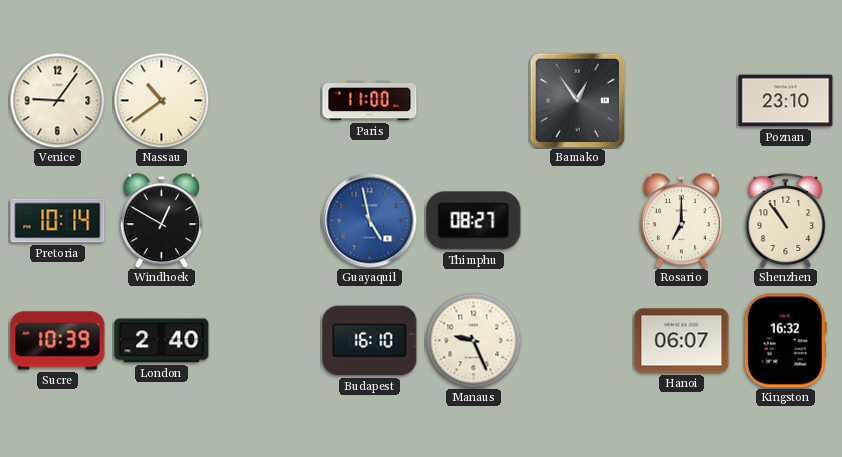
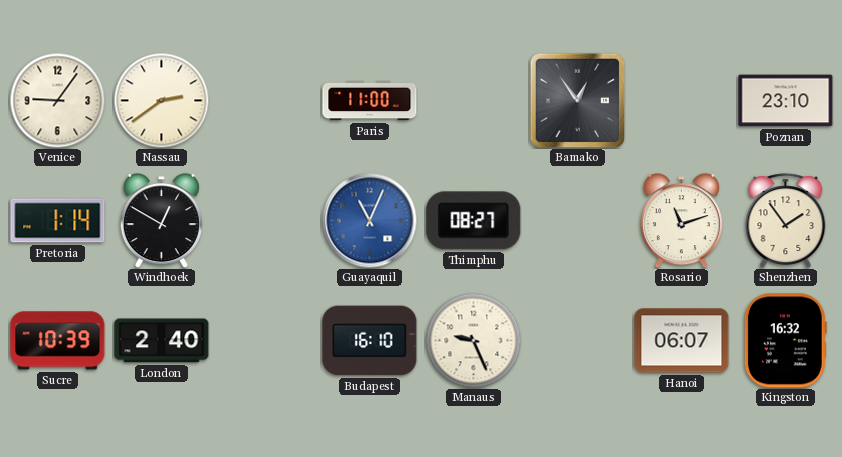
Nassau: 10:39 -> 2:39
Pretoria: 10:14 -> 1:14
Guayaquil: 4:58 -> 11:04
Rosario: 7:00 -> 11:12
Shenzhen: 10:54 -> 1:54
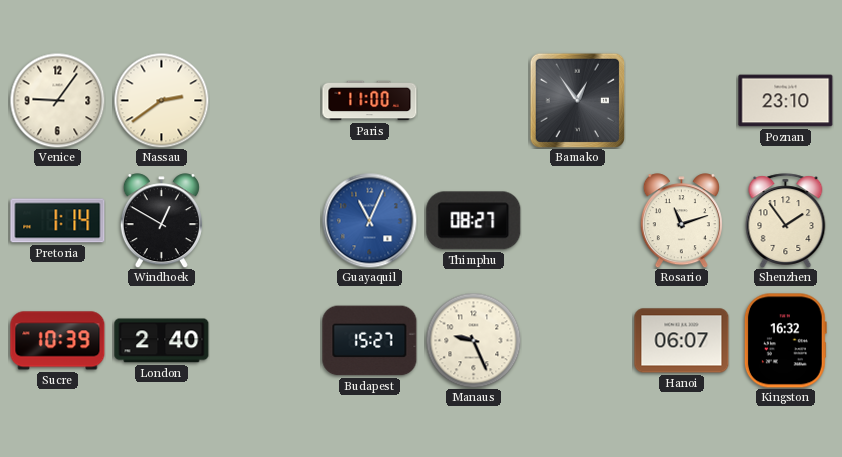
Budapest: 16:10 -> 15:27
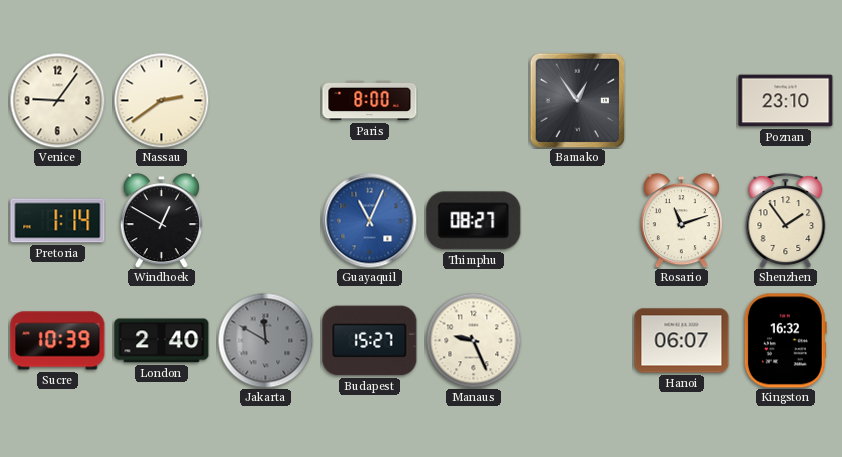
Paris: 11:00 -> 8:00
Jakarta: none -> 11:50
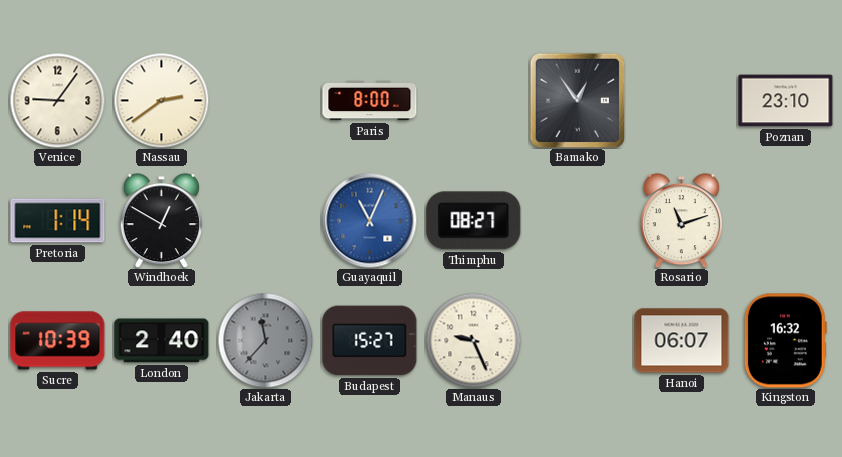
Shenzhen: 1:54 -> none
Jakarta: 11:50 -> 11:37
